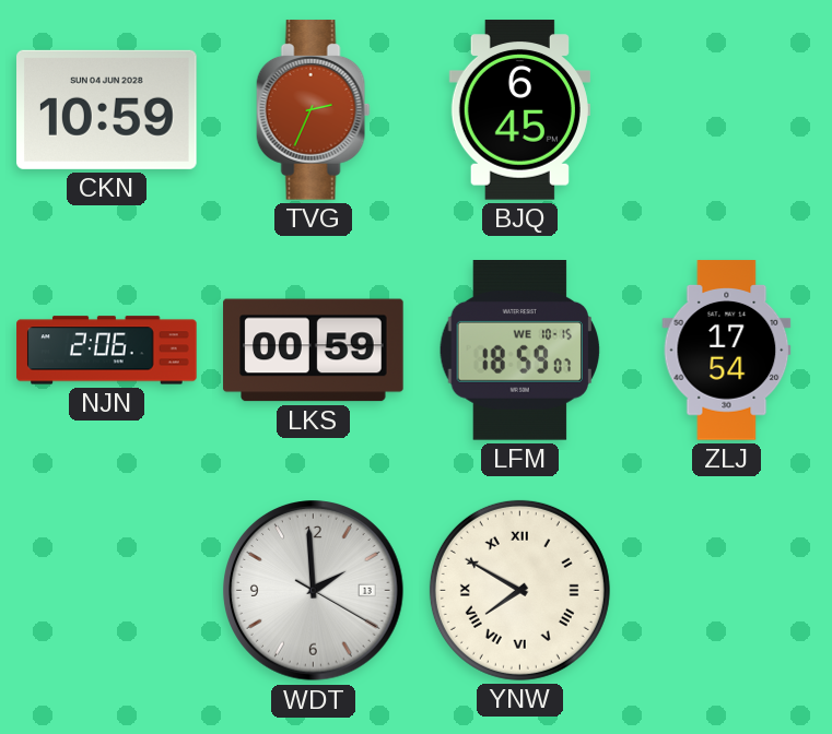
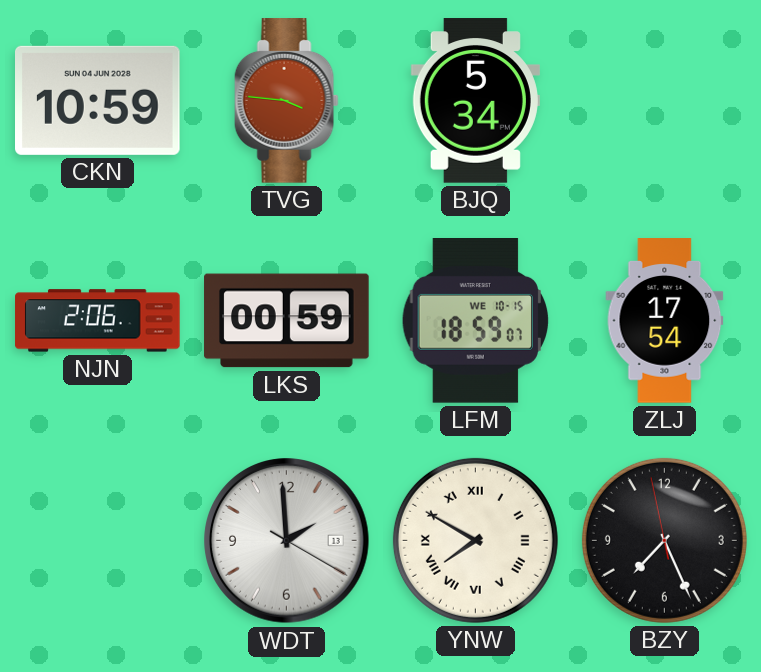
TVG: 2:34 -> 3:46
BJQ: 6:45 -> 5:34
BZY: none -> 7:25
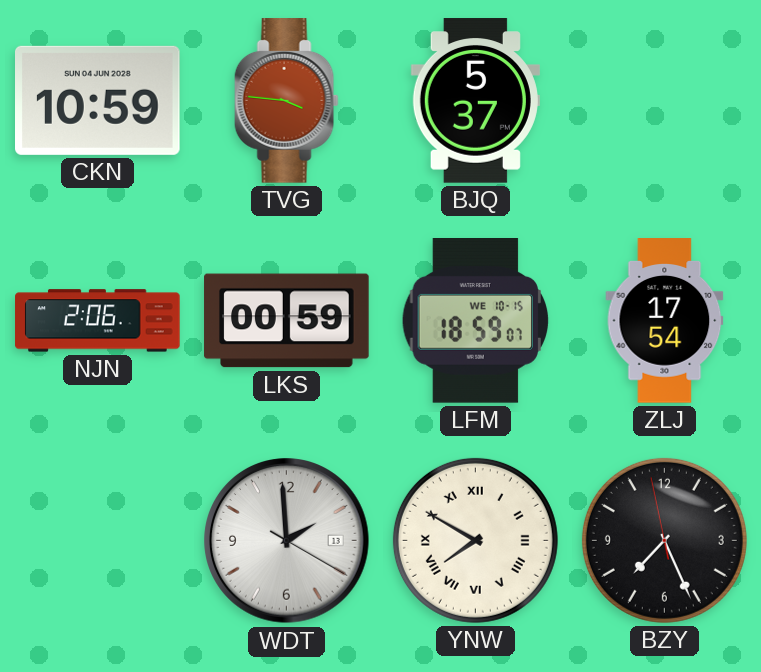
BJQ: 5:34 -> 5:37
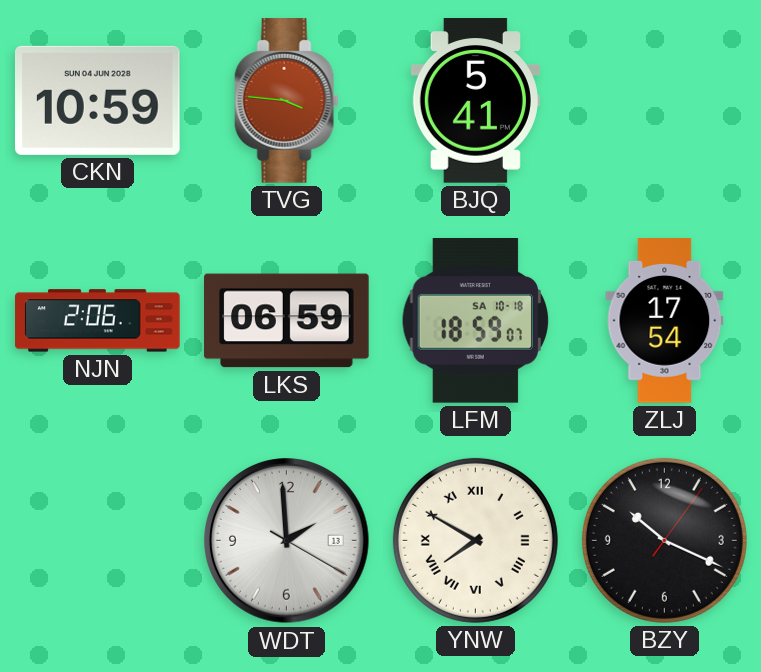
BJQ: 5:37 -> 5:41
LKS: 00:59 -> 06:59
LFM date: WE 10-15 -> SA 10-18
BZY: 7:25 -> 10:19
